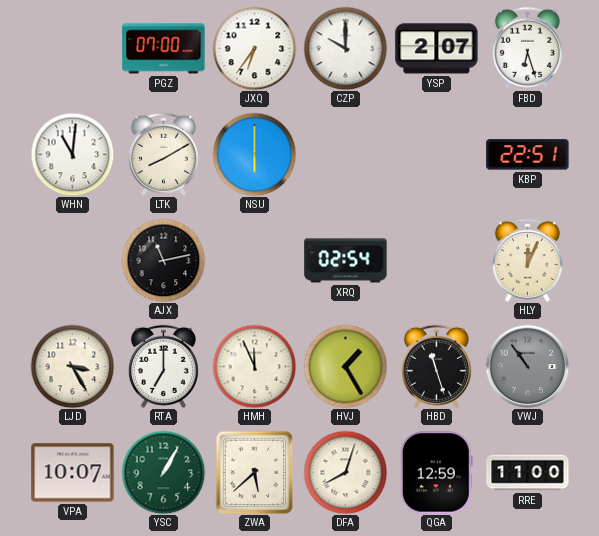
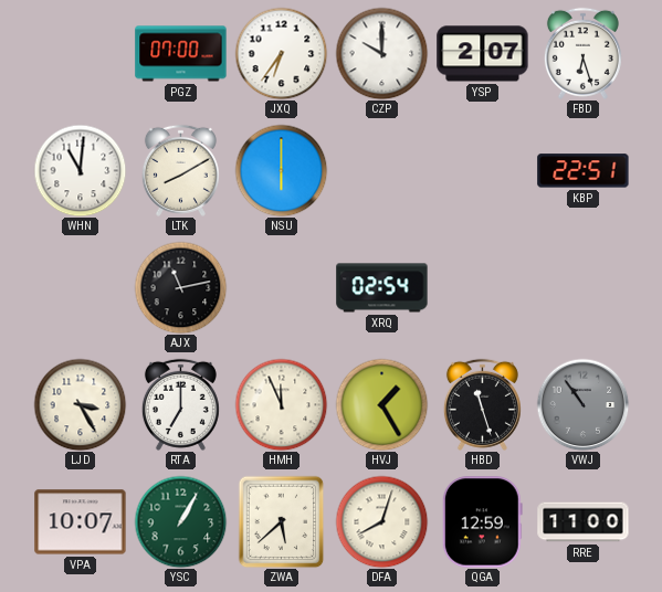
HLY: 12:04 -> none
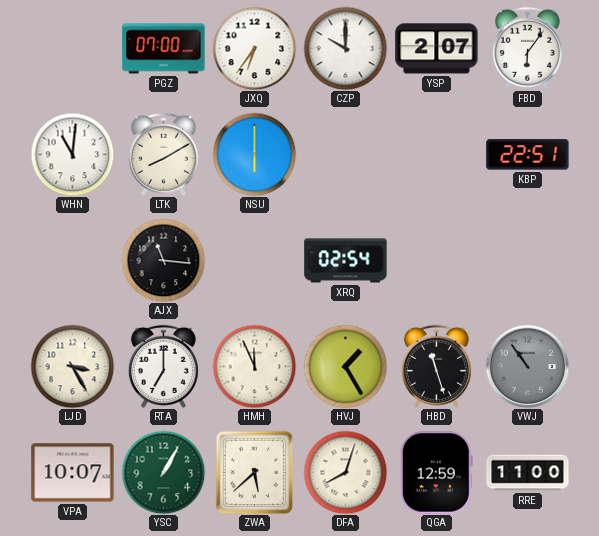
FBD: 6:27 -> 6:06
AJX: 11:13 -> 11:16
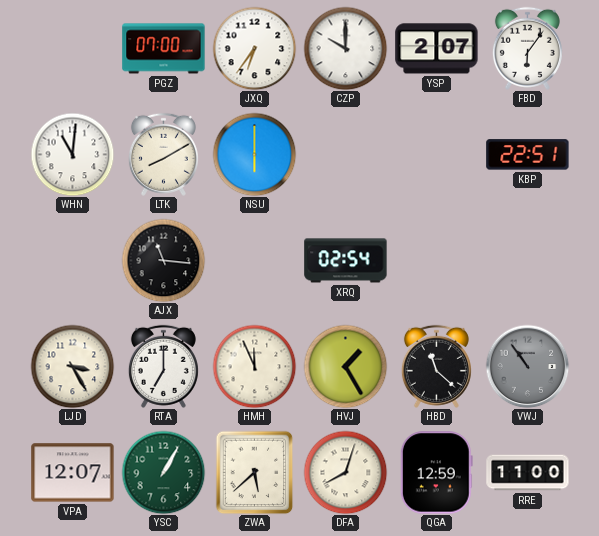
HBD: 11:27 -> 11:22
VPA: 10:07 -> 12:07
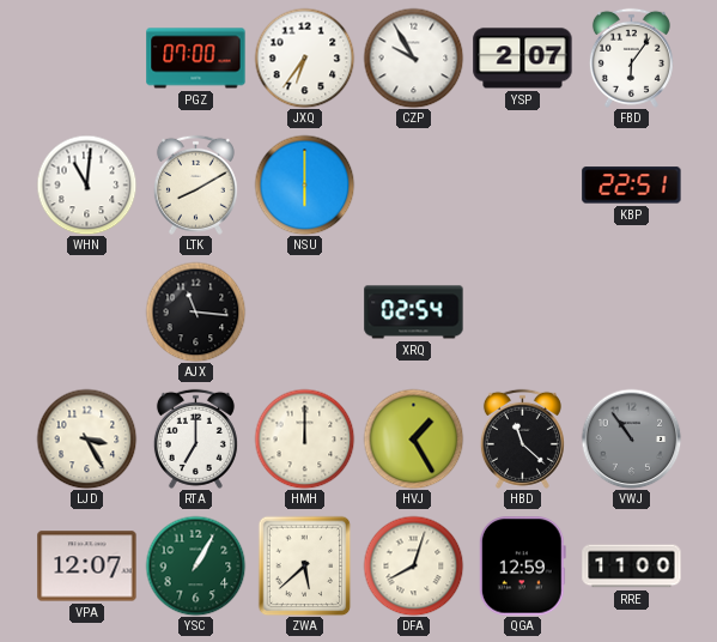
CZP: 10:00 -> 9:55
HMH: 11:56 -> 12:00
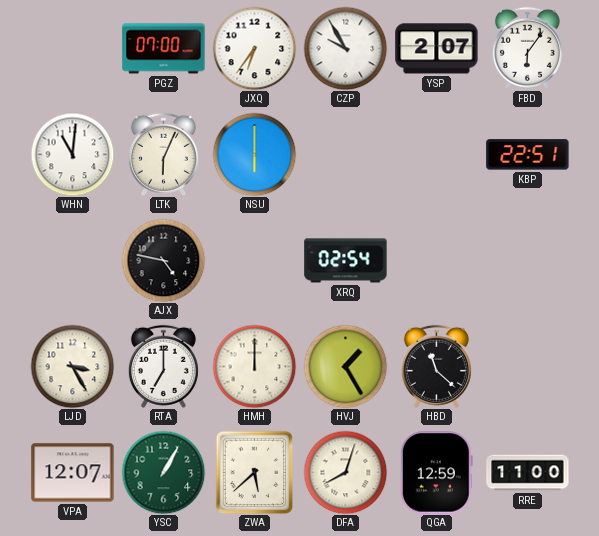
LTK: 8:10 -> 6:04
AJX: 11:16 -> 4:47
VWJ: 10:54 -> none
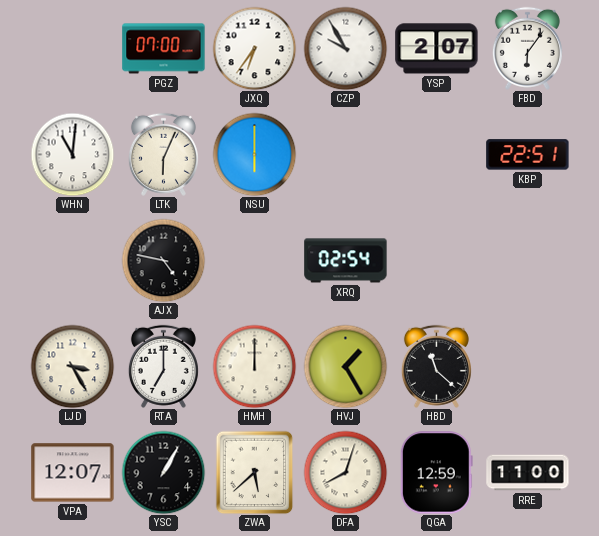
YSC dial: green -> black
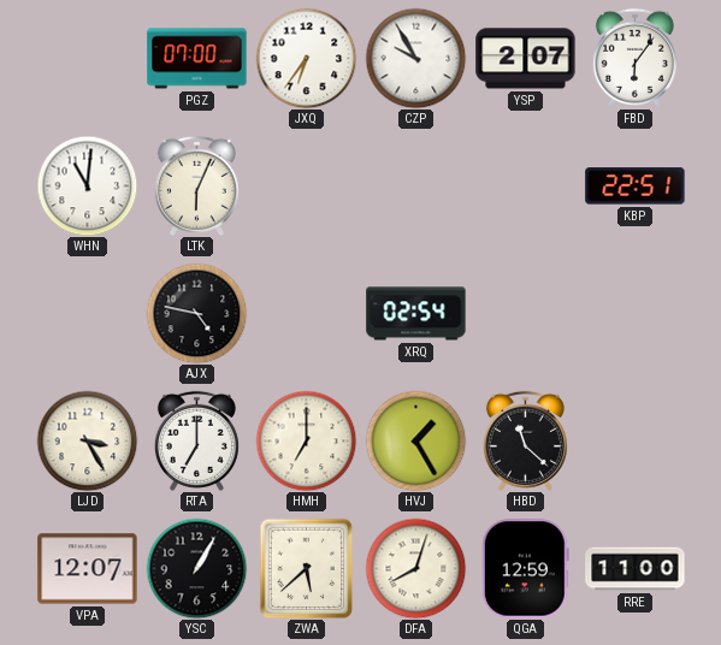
NSU: 6:00 -> none
HMH: 12:00 -> 7:00
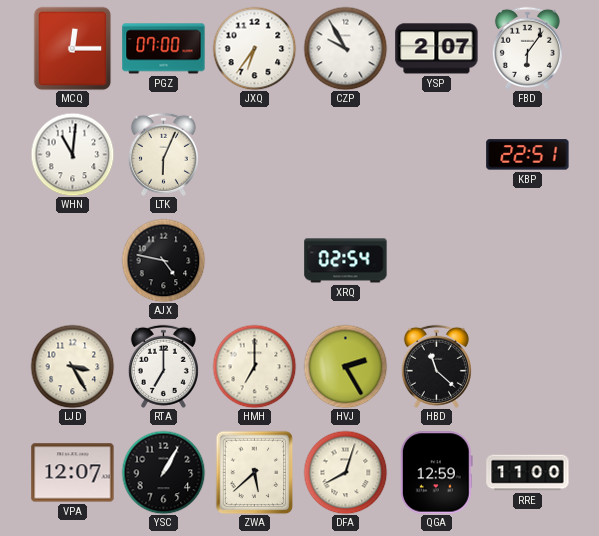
MCQ: none -> 12:15
HVJ: 1:25 -> 2:25
